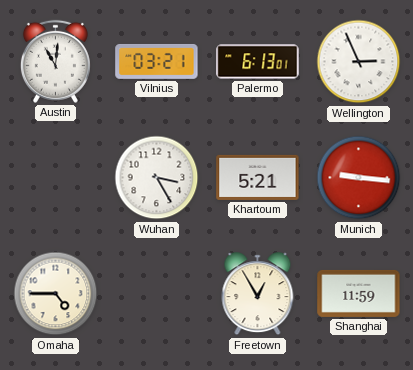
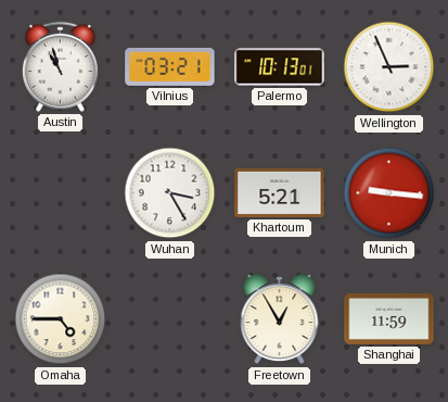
Austin: 11:01 -> 10:57
Palermo: 6:13 -> 10:13
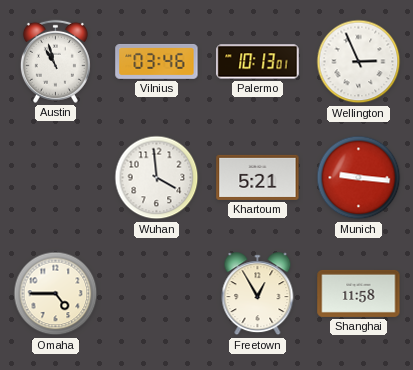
Vilnius: 03:21 -> 03:46
Wuhan: 3:25 -> 3:59
Shanghai: 11:59 -> 11:58
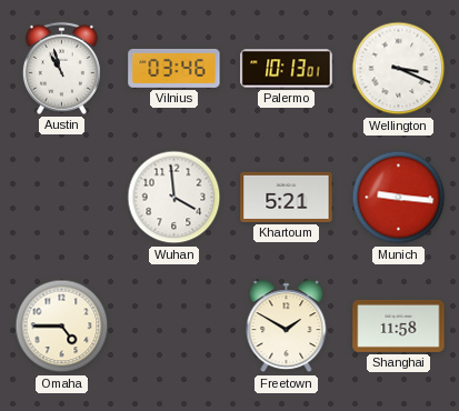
Wellington: 2:56 -> 3:19
Freetown: 12:55 -> 1:50
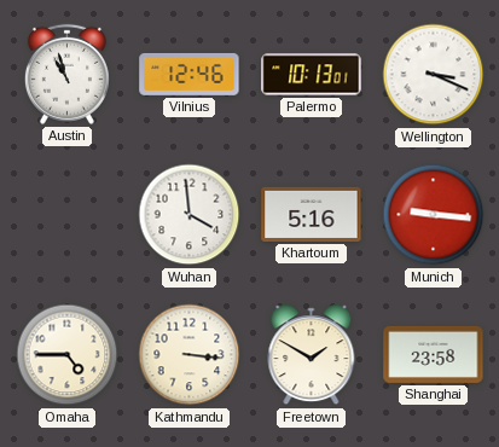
Vilnius: 03:46 -> 12:46
Khartoum: 5:21 -> 5:16
Kathmandu: none -> 3:16
Shanghai: 11:58 -> 23:58
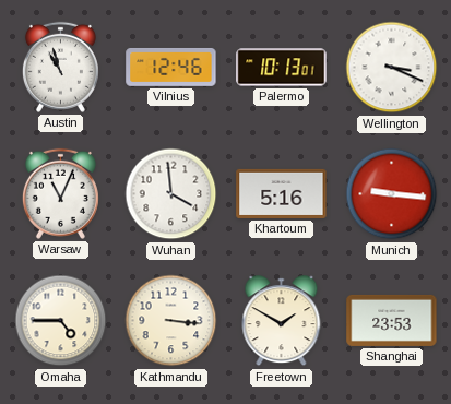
Warsaw: none -> 11:04
Shanghai: 23:58 -> 23:53
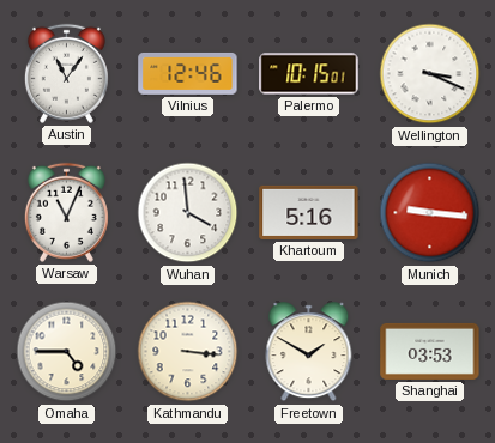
Austin: 10:57 -> 11:06
Palermo: 10:13 -> 10:15
Shanghai: 23:53 -> 03:53
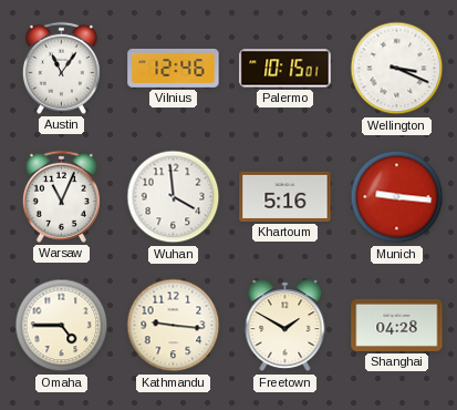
Kathmandu: 3:16 -> 9:16
Shanghai: 03:53 -> 04:28
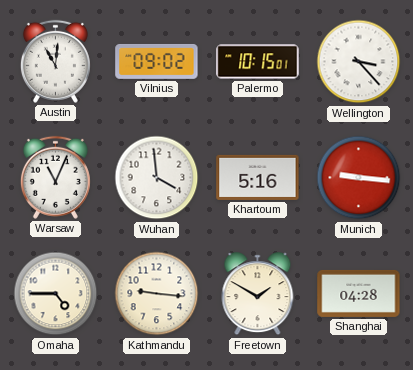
Austin: 11:06 -> 11:01
Vilnius: 12:46 -> 09:02
Wellington: 3:19 -> 3:23
